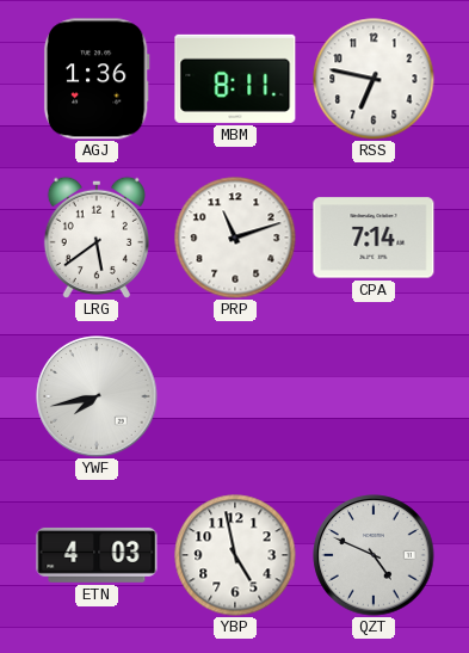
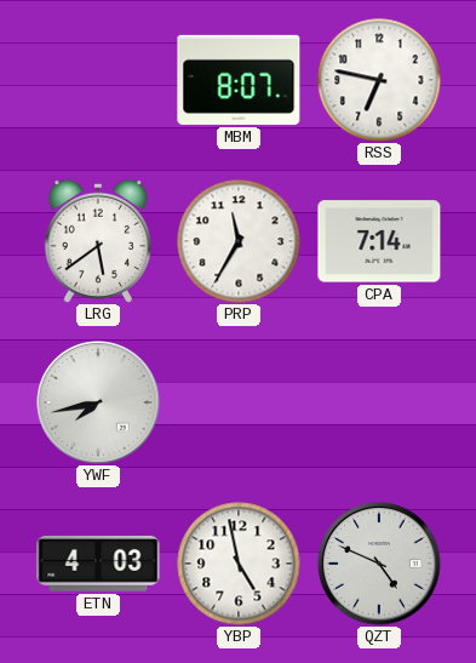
AGJ: 1:36 -> none
MBM: 8:11 -> 8:07
PRP: 11:12 -> 11:35
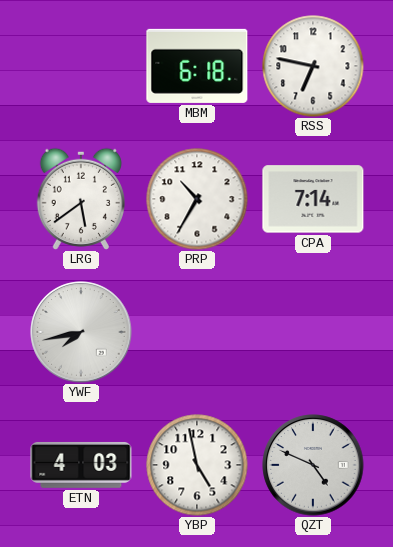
MBM: 8:07 -> 6:18
PRP: 11:35 -> 10:35
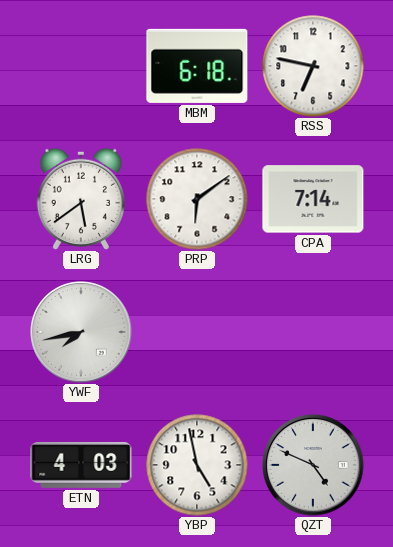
PRP: 10:35 -> 6:09
